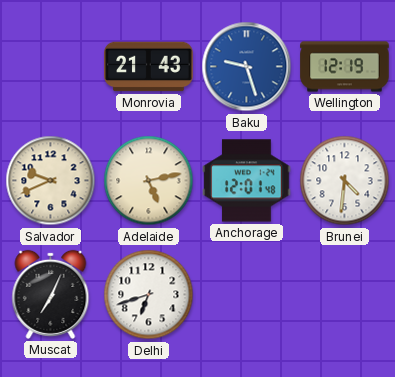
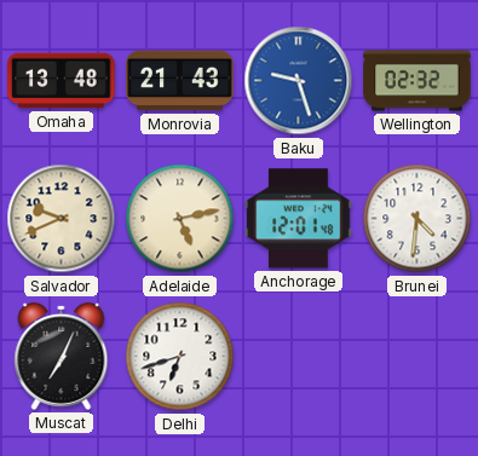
Omaha: none -> 13:48
Wellington: 12:19 -> 02:32
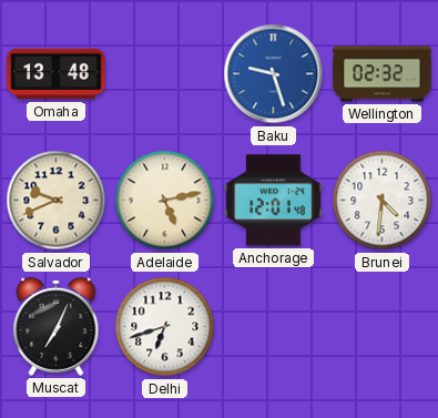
Monrovia: 21:43 -> none
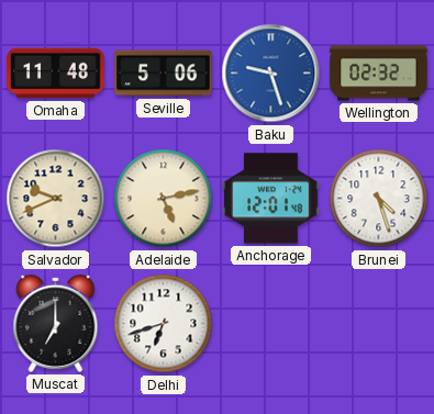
Omaha: 13:48 -> 11:48
Seville: none -> 5:06
Brunei: 4:31 -> 4:27
Muscat: 7:04 -> 7:00
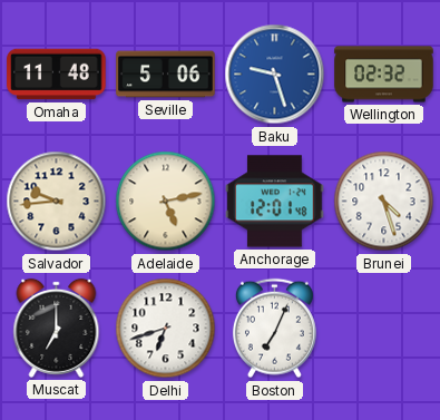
Salvador: 9:41 -> 9:44
Boston: none -> 7:04
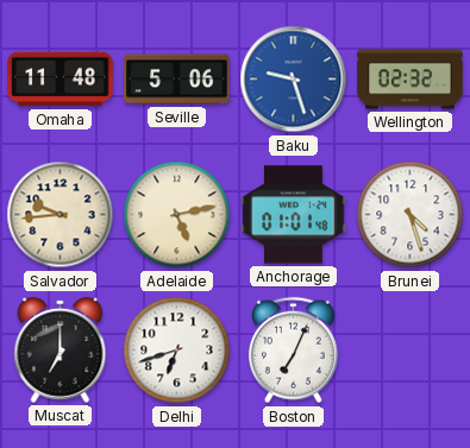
Anchorage: 12:01 -> 01:01
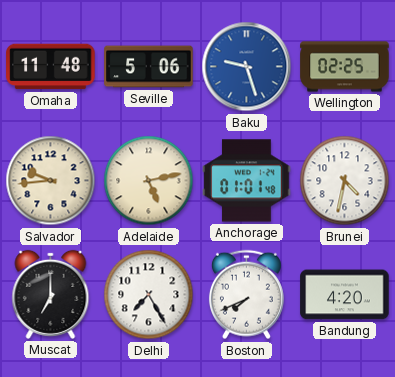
Wellington: 02:32 -> 02:25
Brunei: 4:27 -> 4:32
Delhi: 6:42 -> 7:25
Boston: 7:04 -> 7:41
Bandung: none -> 4:20
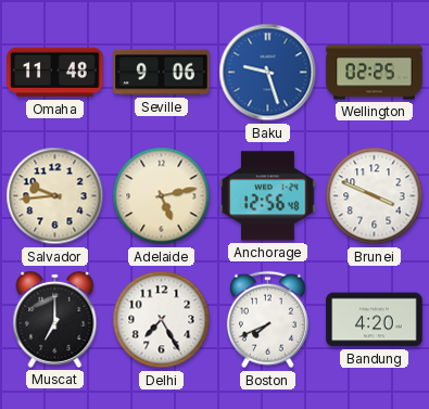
Seville: 5:06 -> 9:06
Anchorage: 01:01 -> 12:56
Brunei: 4:32 -> 3:49
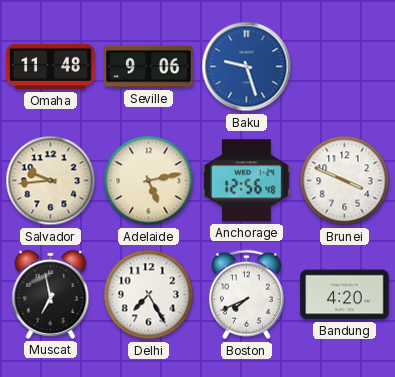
Wellington: 02:25 -> none
Muscat: 7:00 -> 6:58
